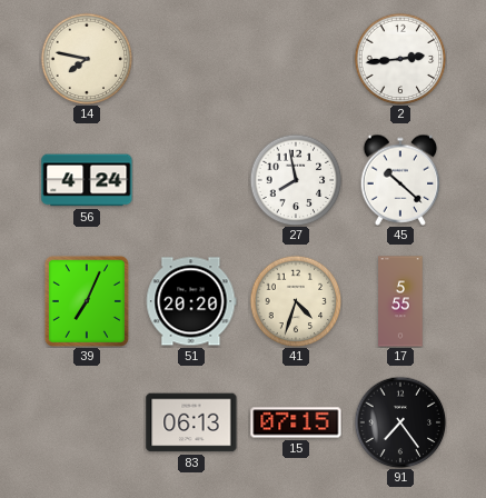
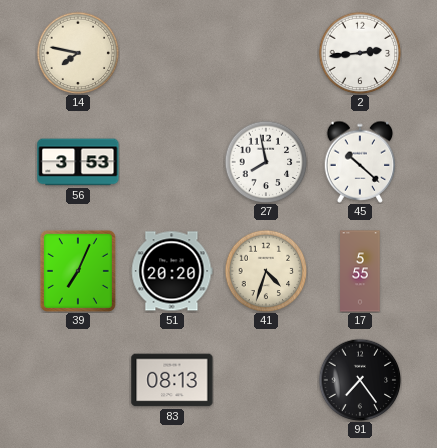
56: 4:24 -> 3:53
83: 06:13 -> 08:13
15: 07:15 -> none
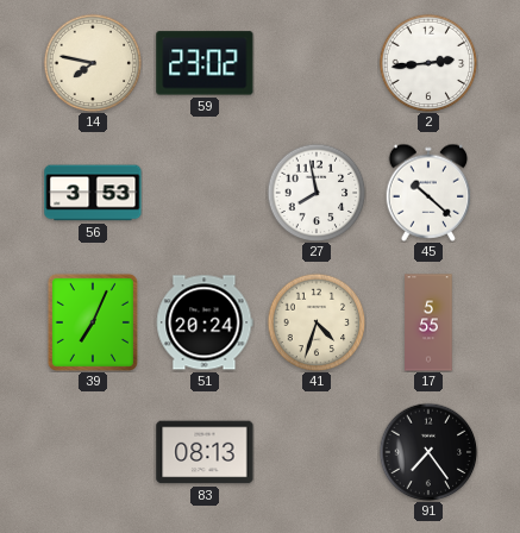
59: none -> 23:02
51: 20:20 -> 20:24
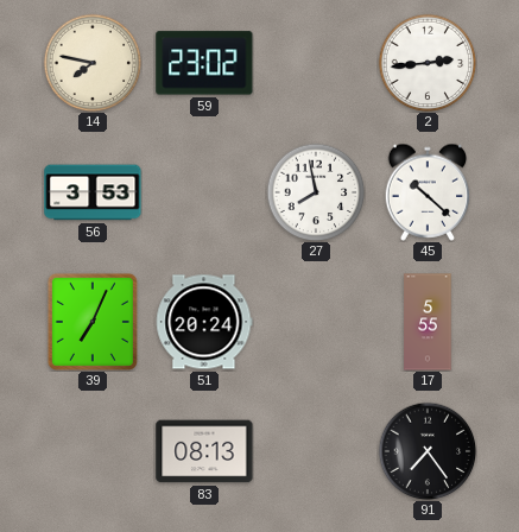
41: 4:33 -> none
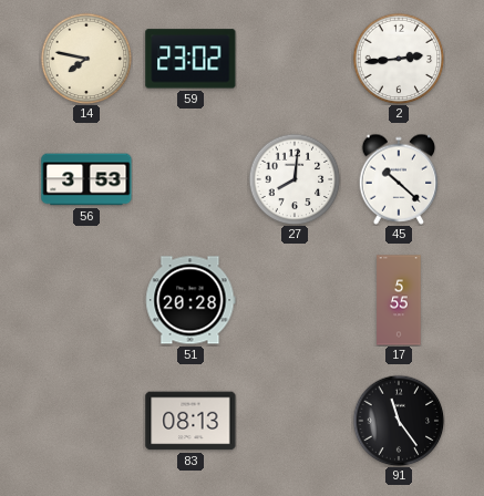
27: 7:58 -> 8:01
39: 7:04 -> none
51: 20:24 -> 20:28
91: 7:24 -> 11:24
